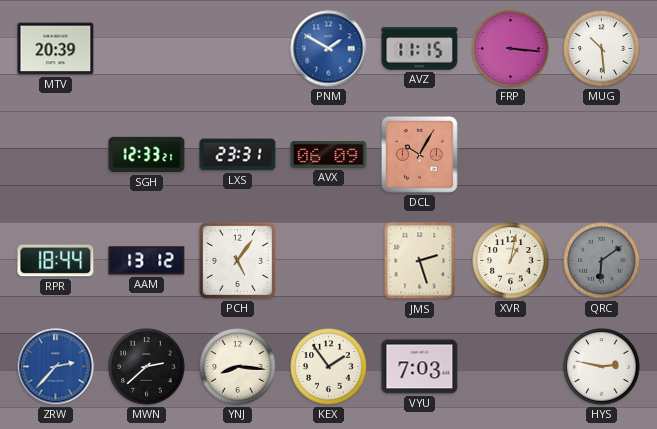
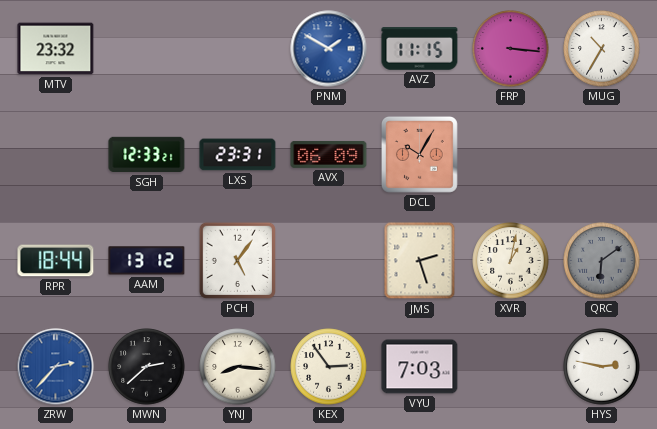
MTV: 20:39 -> 23:32
MUG: 10:29 -> 10:35
KEX: 1:54 -> 2:54
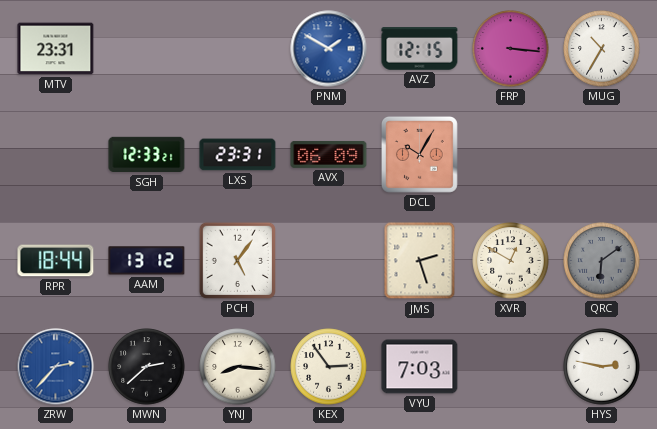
MTV: 23:32 -> 23:31
AVZ: 11:15 -> 12:15
XVR: 1:02 -> 12:50
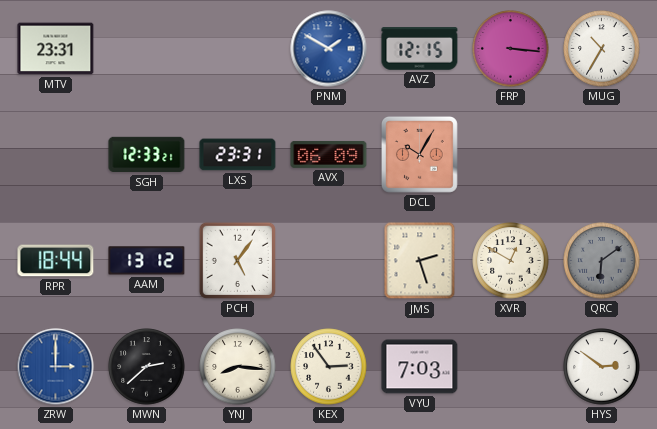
ZRW: 2:37 -> 3:00
HYS: 2:47 -> 2:51
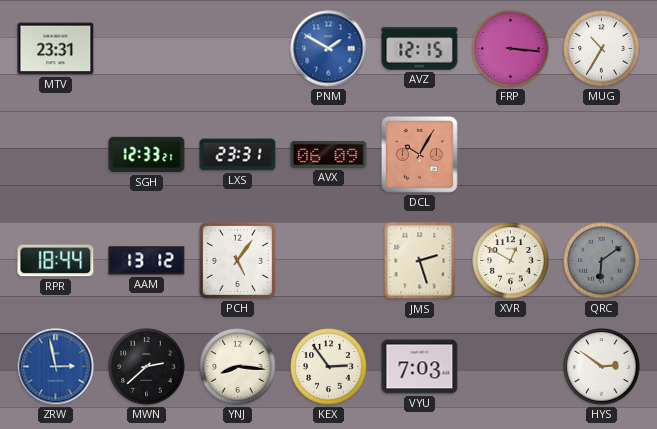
ZRW: 3:00 -> 2:58
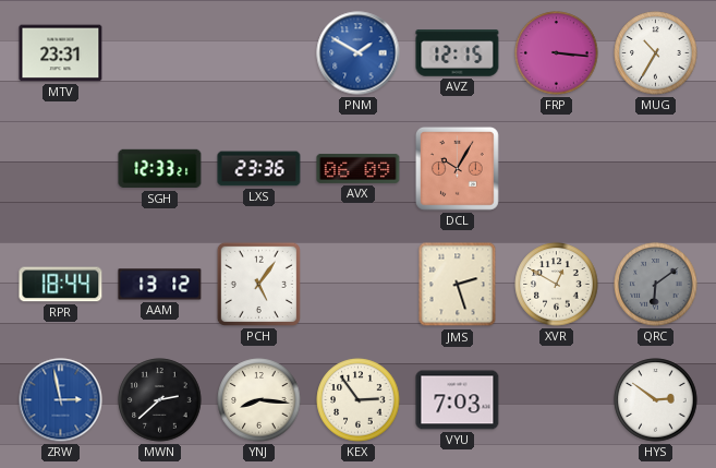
LXS: 23:31 -> 23:36
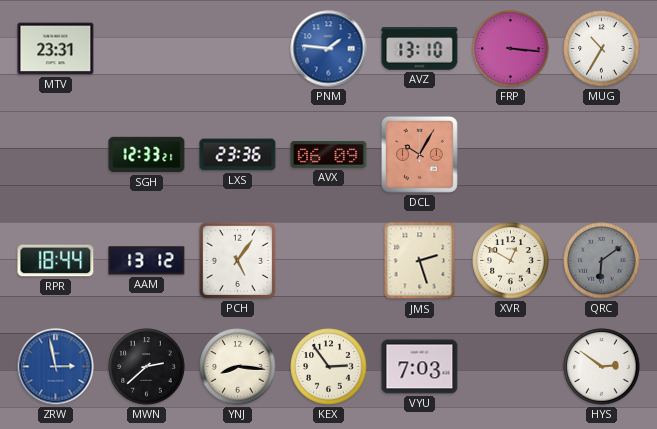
PNM: 1:50 -> 1:46
AVZ: 12:15 -> 13:10
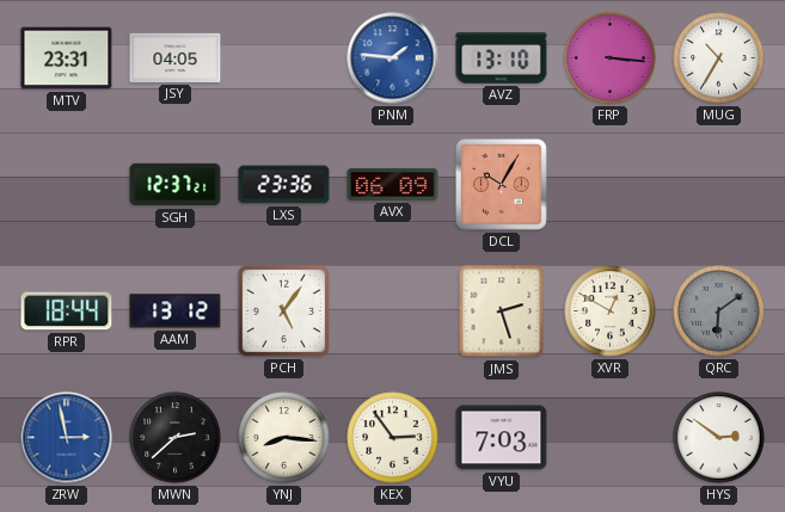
JSY: none -> 04:05
SGH: 12:33 -> 12:37
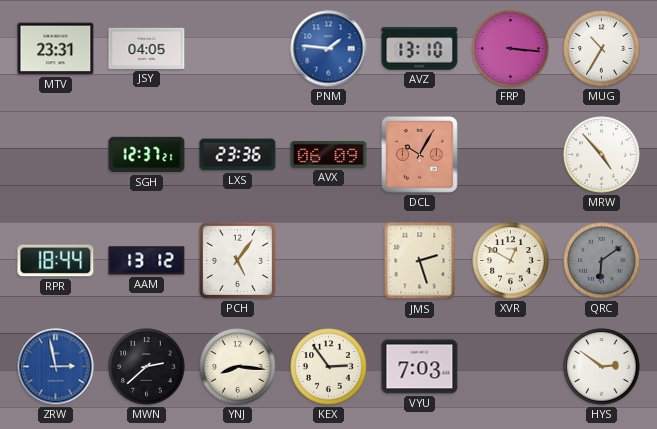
MRW: none -> 4:53
